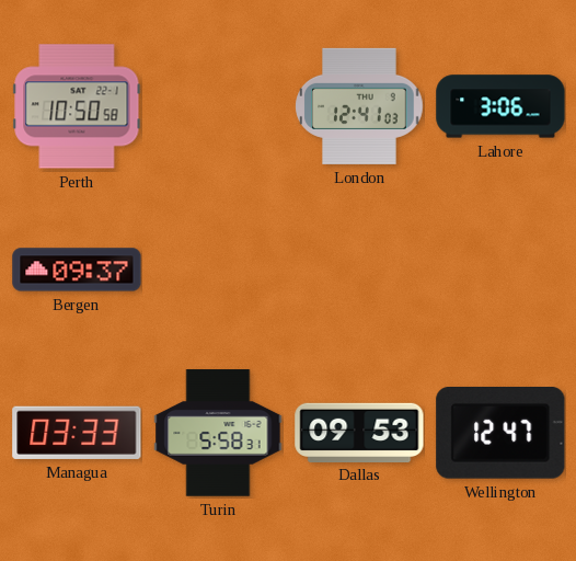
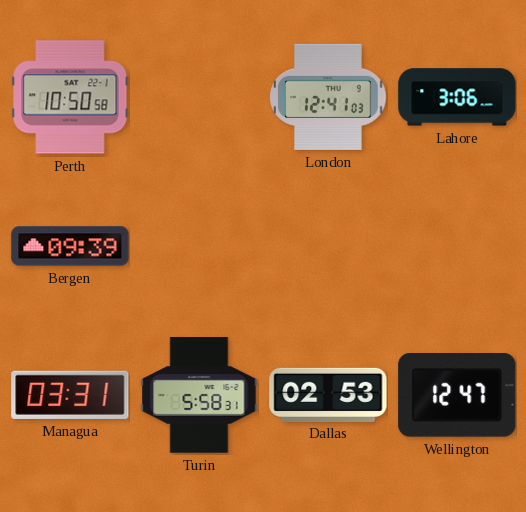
Bergen: 09:37 -> 09:39
Managua: 03:33 -> 03:31
Dallas: 09:53 -> 02:53
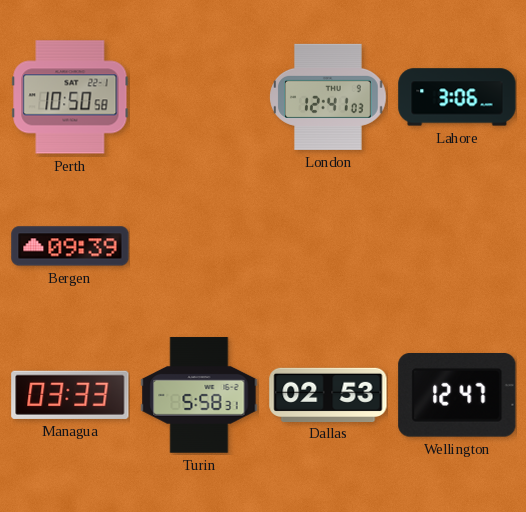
Managua: 03:31 -> 03:33
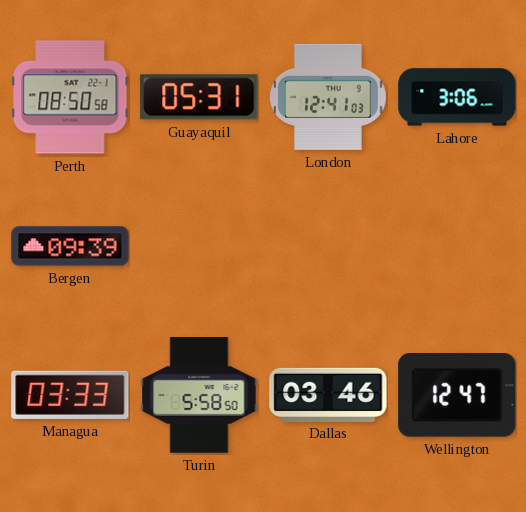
Perth: 10:50 -> 08:50
Guayaquil: none -> 05:31
Turin: 5:58:31 -> 5:58:50
Dallas: 02:53 -> 03:46
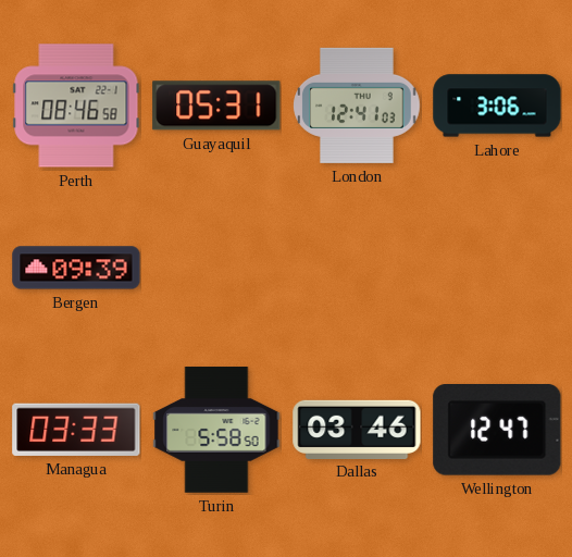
Perth: 08:50 -> 08:46
